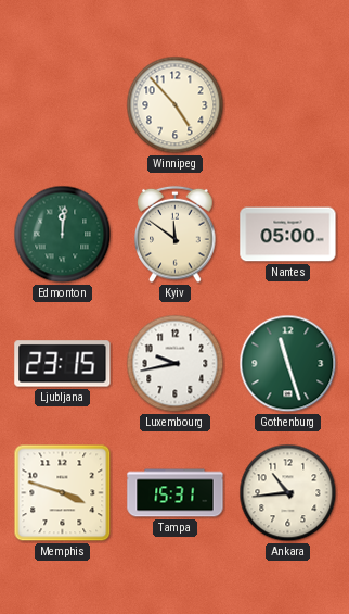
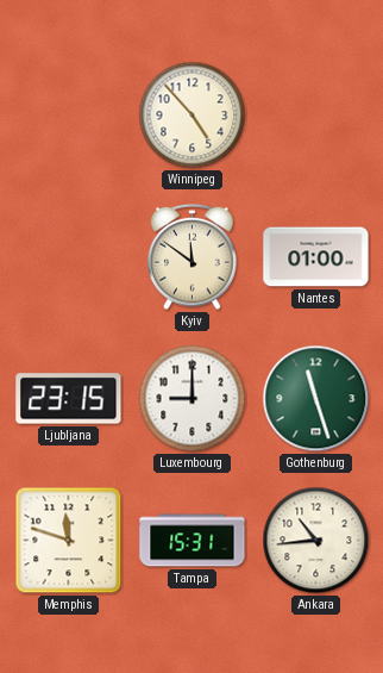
Edmonton: 12:01 -> none
Nantes: 05:00 -> 01:00
Luxembourg: 9:43 -> 9:00
Memphis: 3:48 -> 11:48
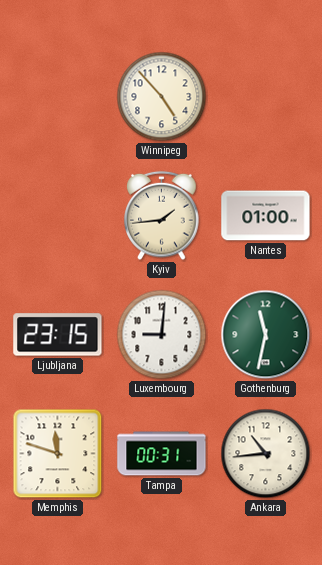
Kyiv: 11:51 -> 1:44
Luxembourg: 9:00 -> 9:01
Gothenburg: 11:27 -> 11:32
Tampa: 15:31 -> 00:31
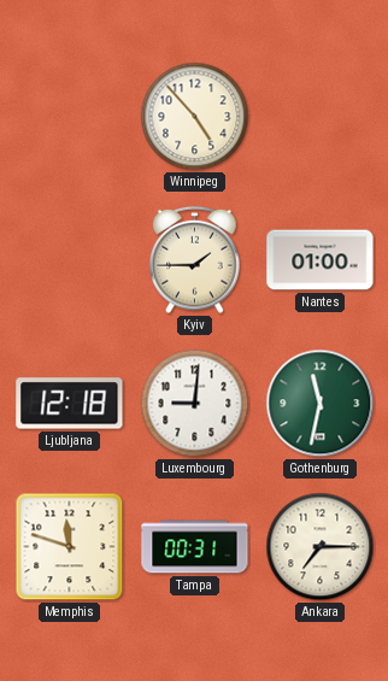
Kyiv: 1:44 -> 1:45
Ljubljana: 23:15 -> 12:18
Ankara: 10:44 -> 7:15
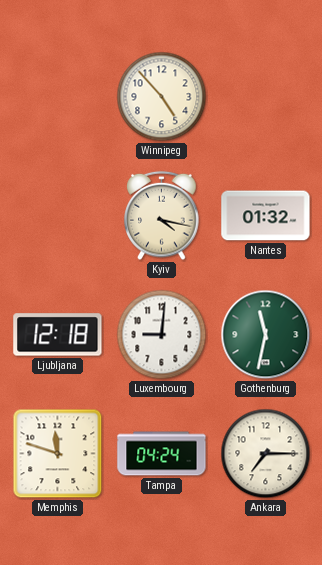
Kyiv: 1:45 -> 4:17
Nantes: 01:00 -> 01:32
Tampa: 00:31 -> 04:24
